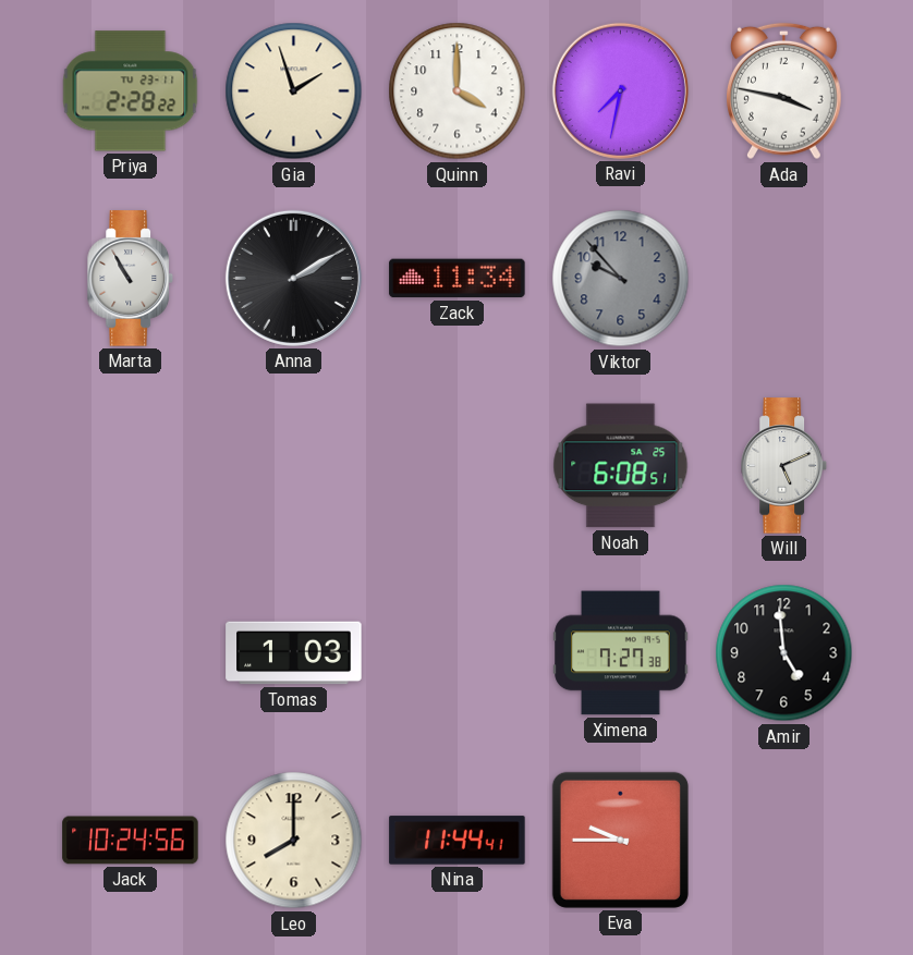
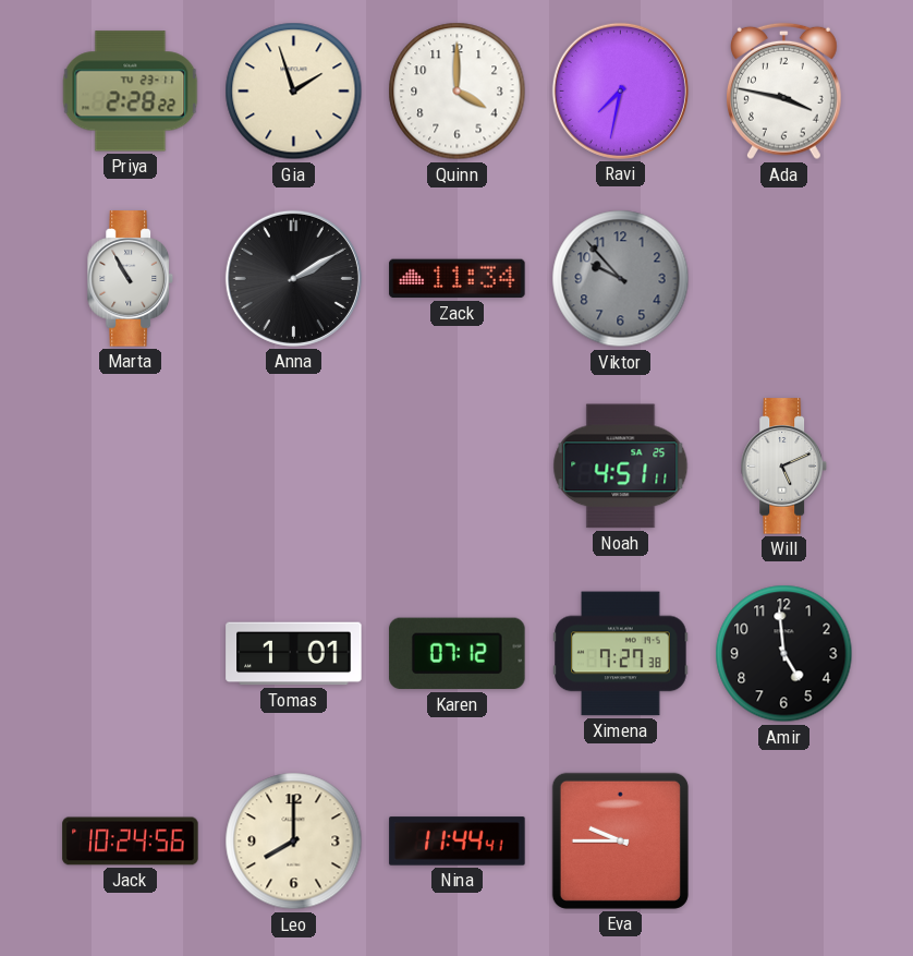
Noah: 6:08 -> 4:51
Tomas: 1:03 -> 1:01
Karen: none -> 07:12
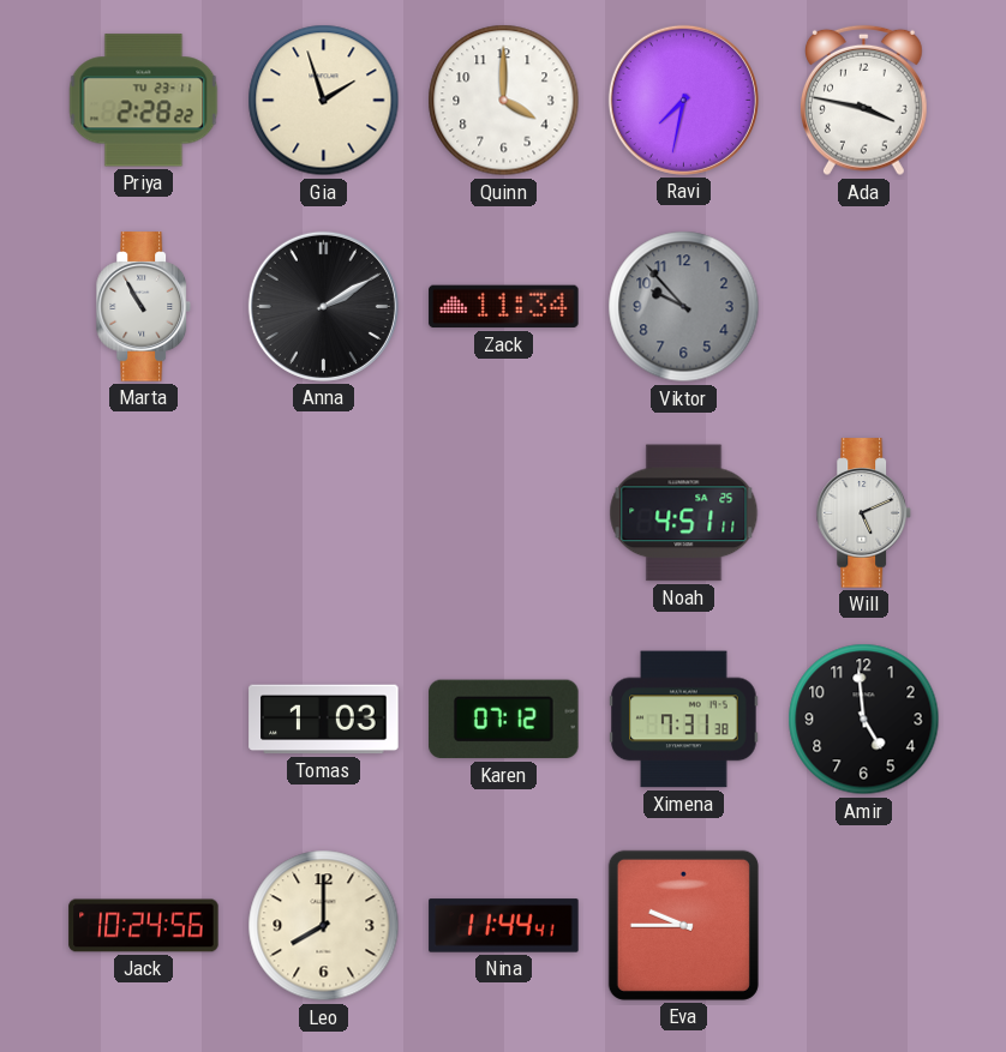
Tomas: 1:01 -> 1:03
Ximena: 7:27 -> 7:31
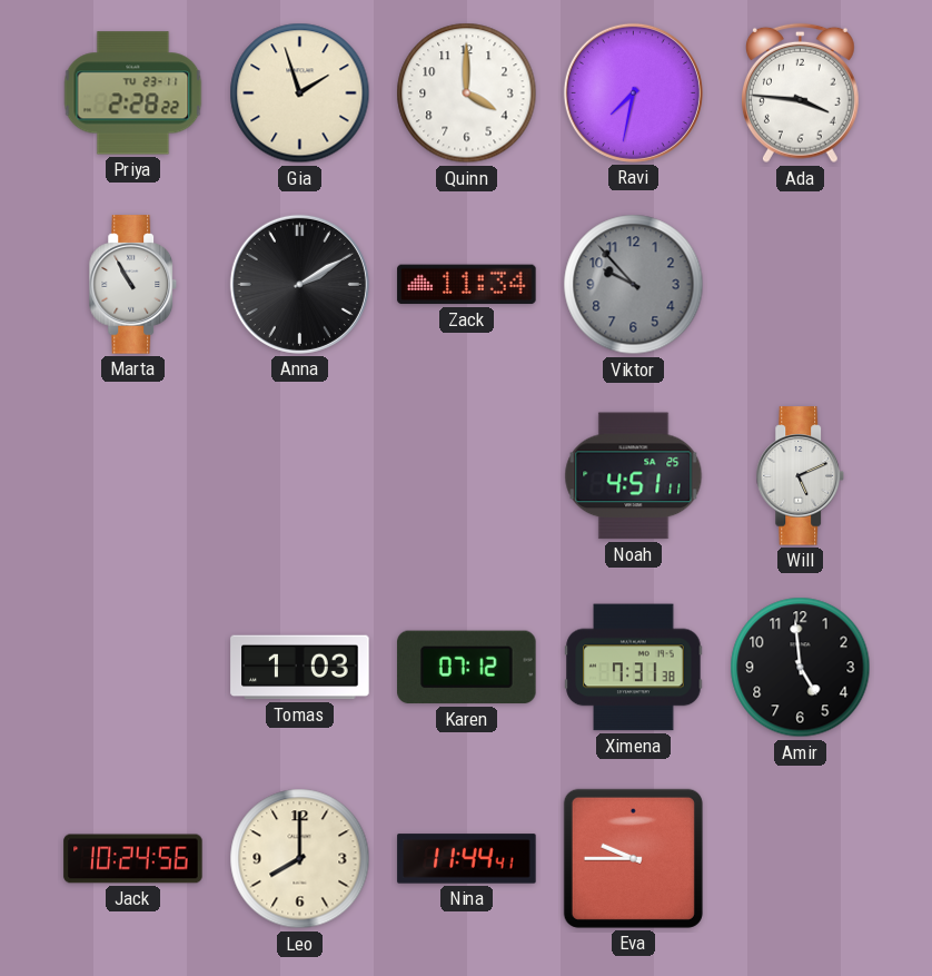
Ada: 3:47 -> 3:46
